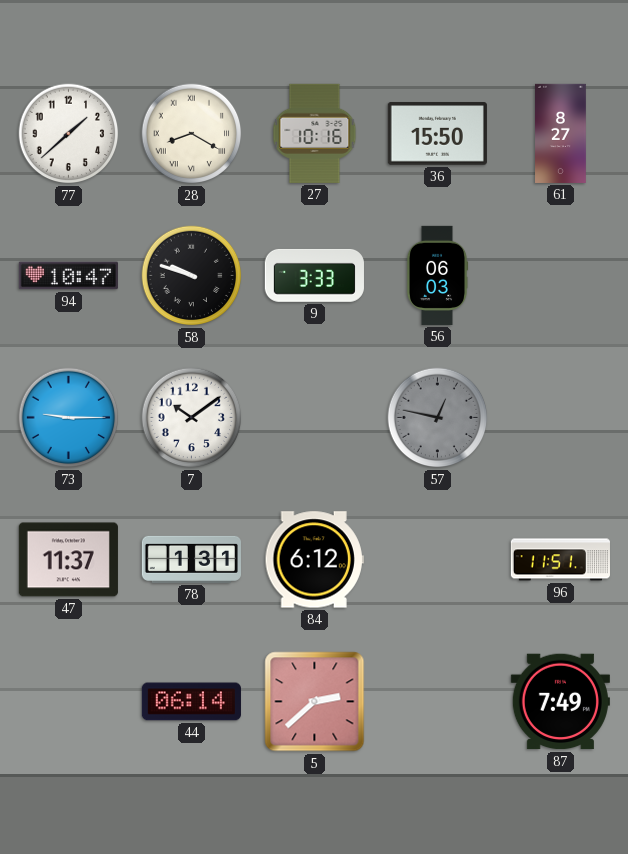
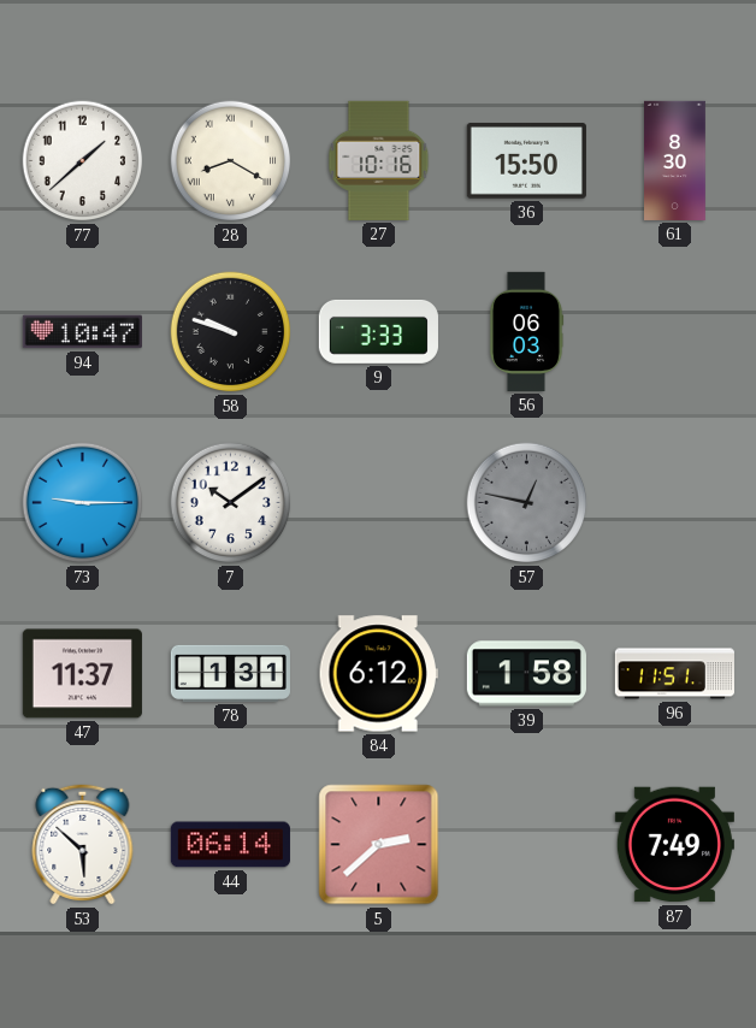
61: 8:27 -> 8:30
39: none -> 1:58
53: none -> 5:52
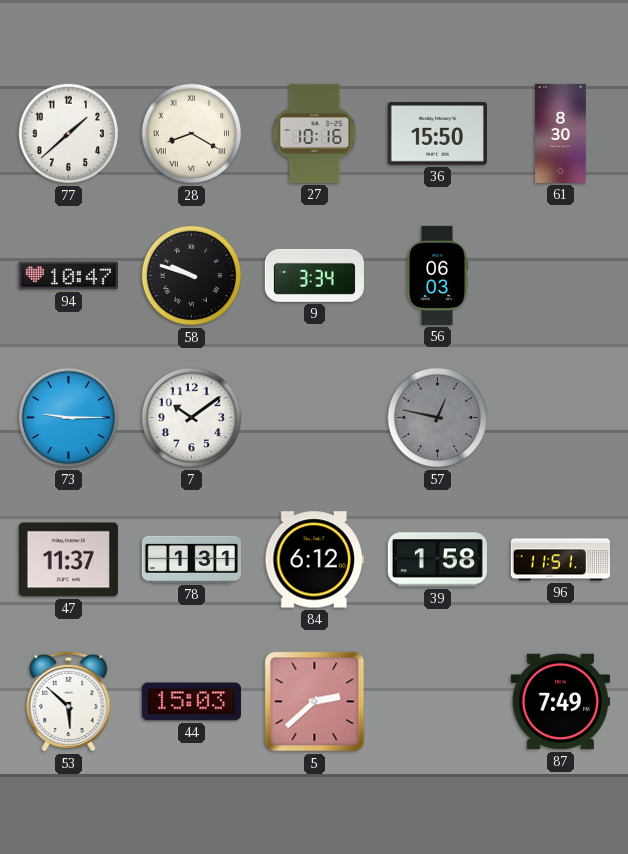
9: 3:33 -> 3:34
44: 06:14 -> 15:03
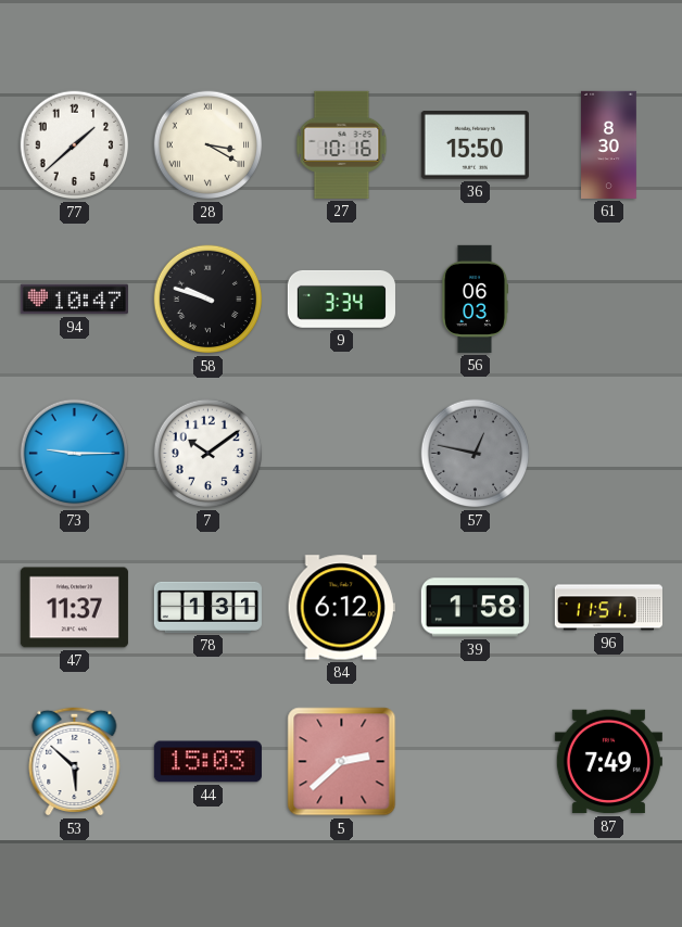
28: 8:20 -> 3:20
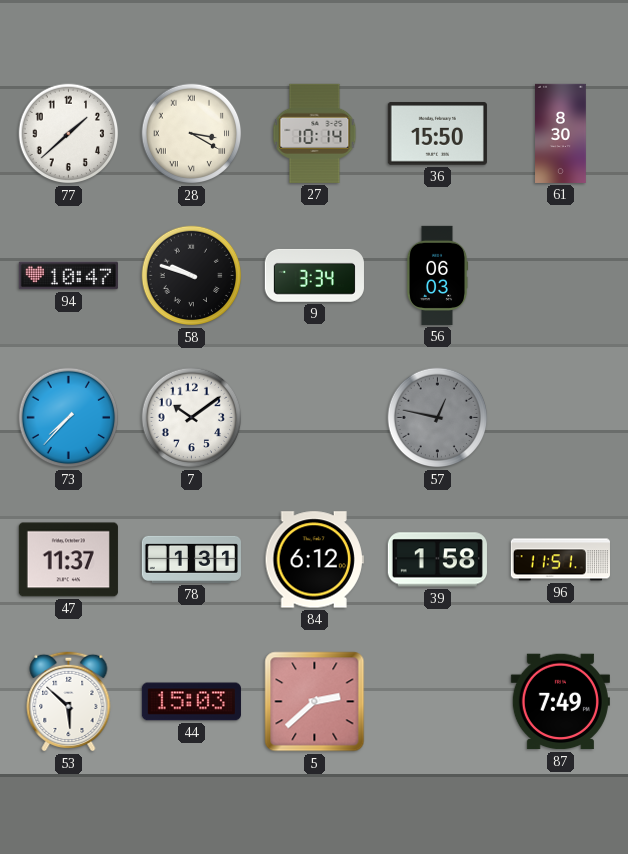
27: 10:16 -> 10:14
73: 9:15 -> 7:37
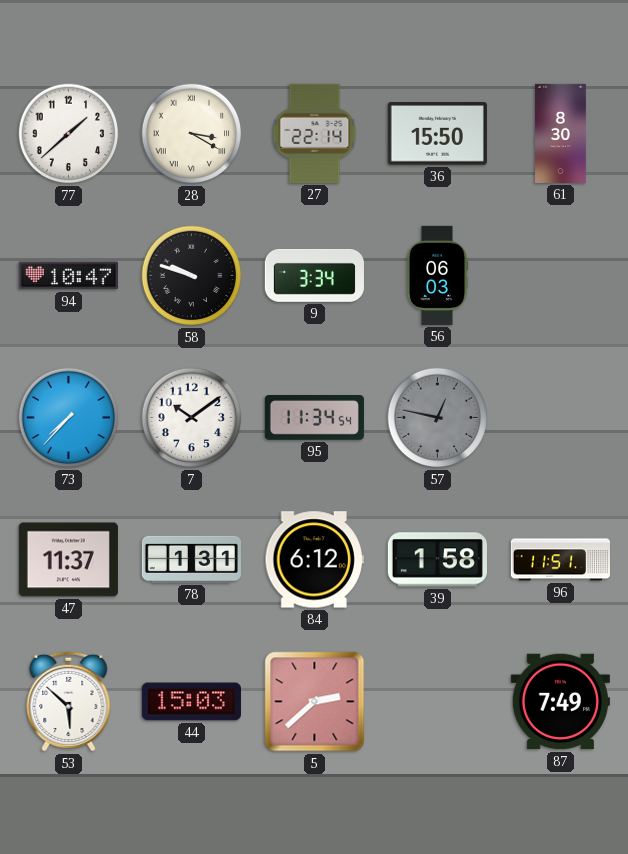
27: 10:14 -> 22:14
95: none -> 11:34
